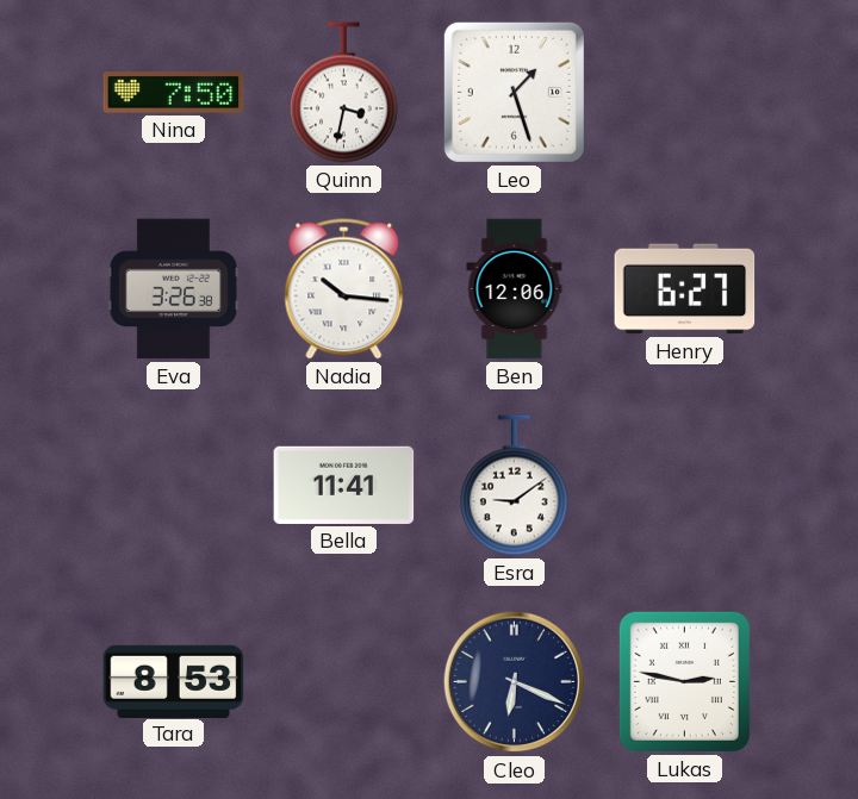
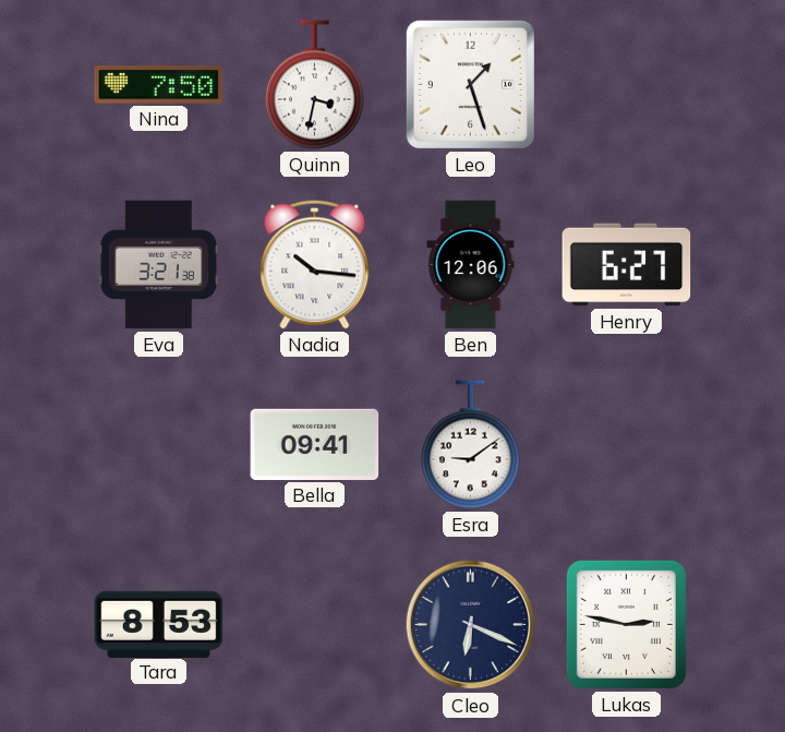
Eva: 3:26 -> 3:21
Bella: 11:41 -> 09:41
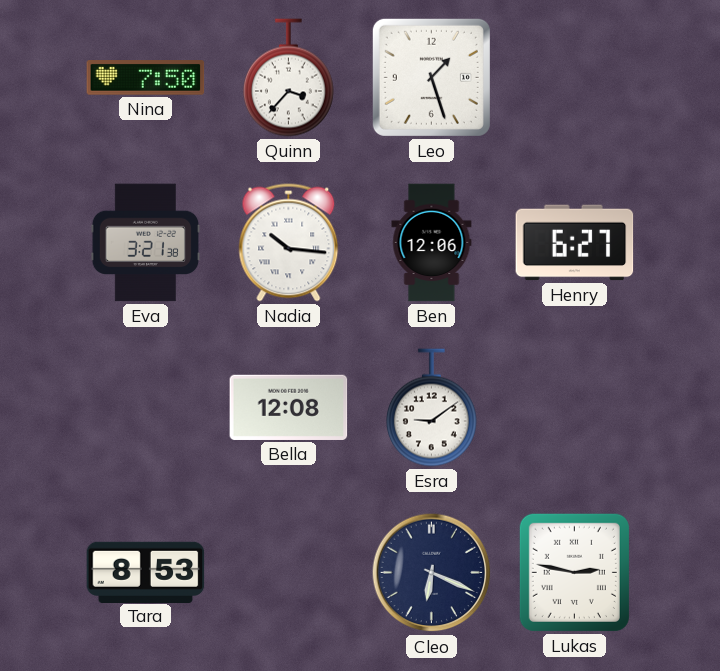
Quinn: 3:32 -> 3:37
Bella: 09:41 -> 12:08
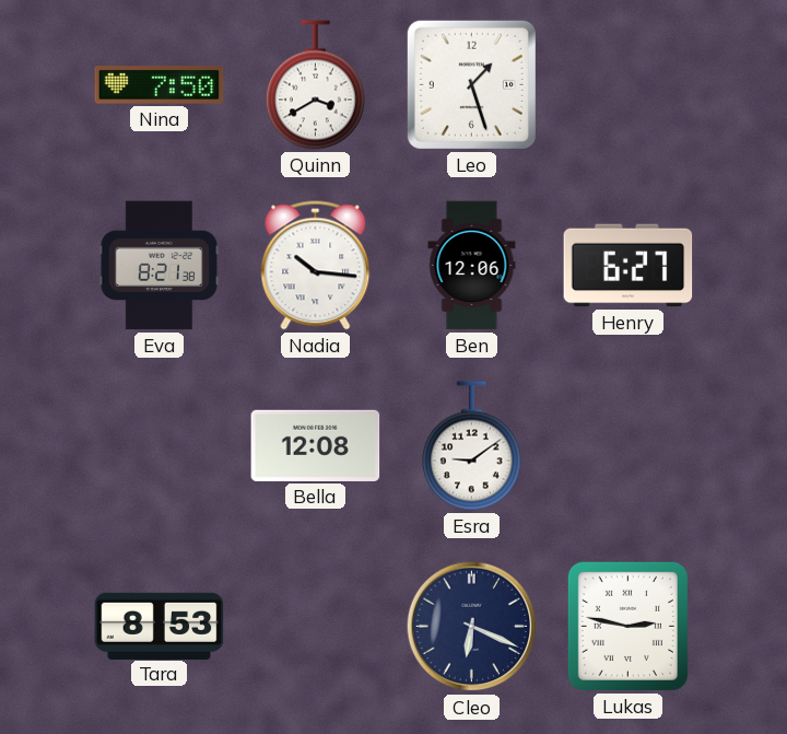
Quinn: 3:37 -> 3:40
Eva: 3:21 -> 8:21
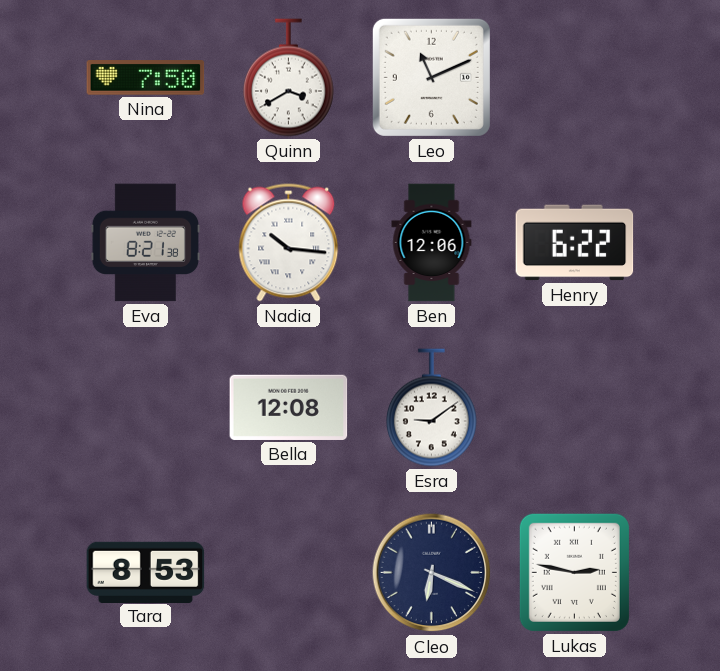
Leo: 1:27 -> 11:11
Henry: 6:27 -> 6:22
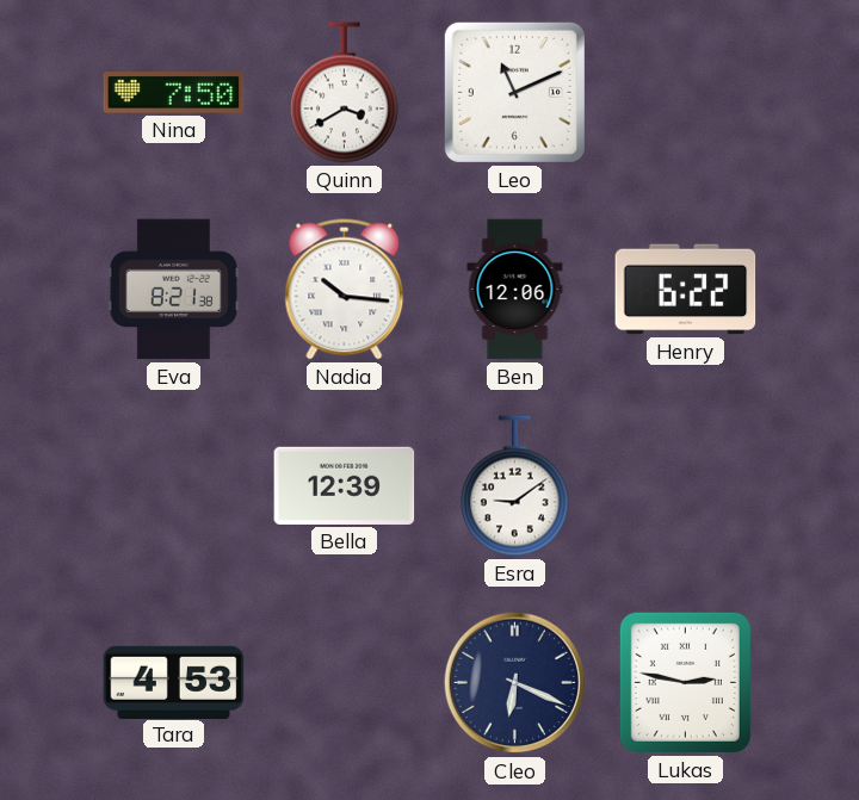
Bella: 12:08 -> 12:39
Tara: 8:53 -> 4:53
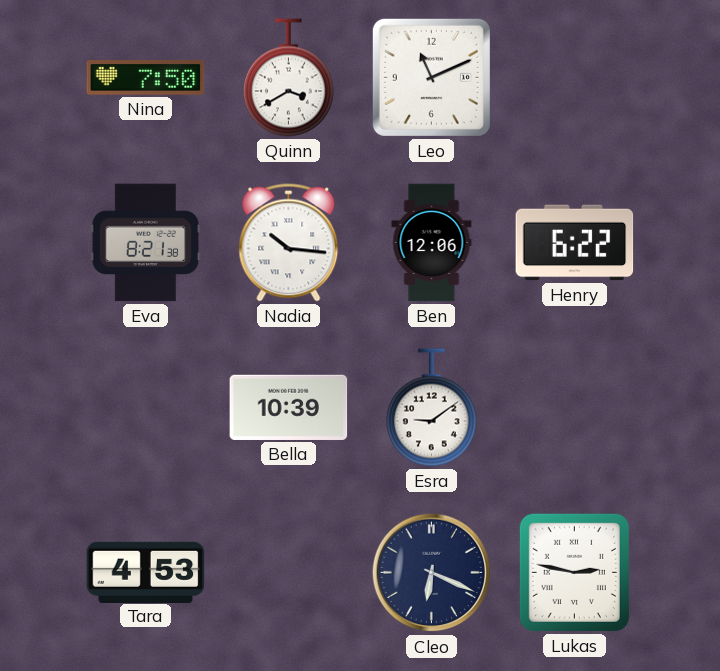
Bella: 12:39 -> 10:39
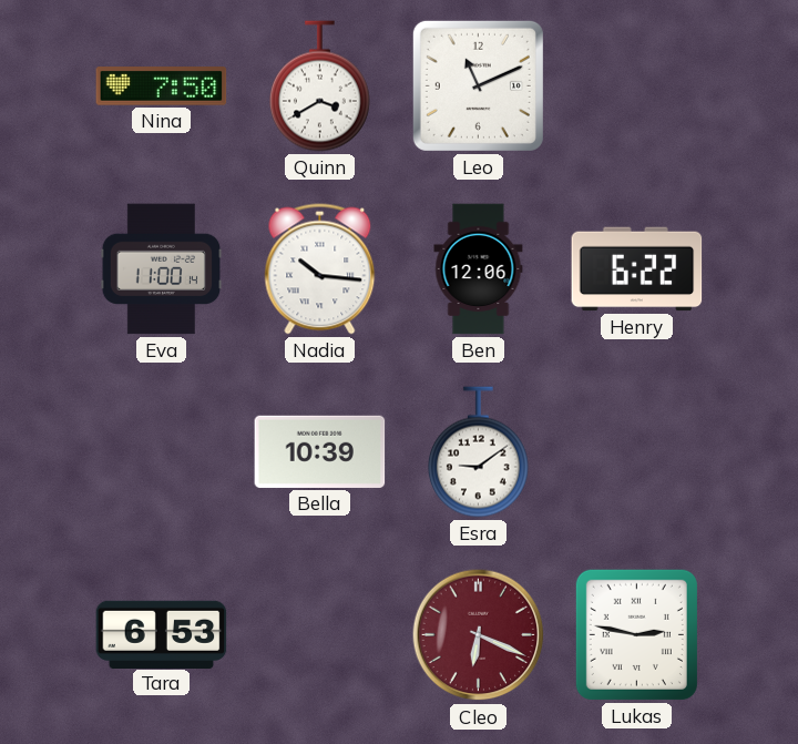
Eva: 8:21 -> 11:00
Tara: 4:53 -> 6:53
Cleo dial: navy -> burgundy
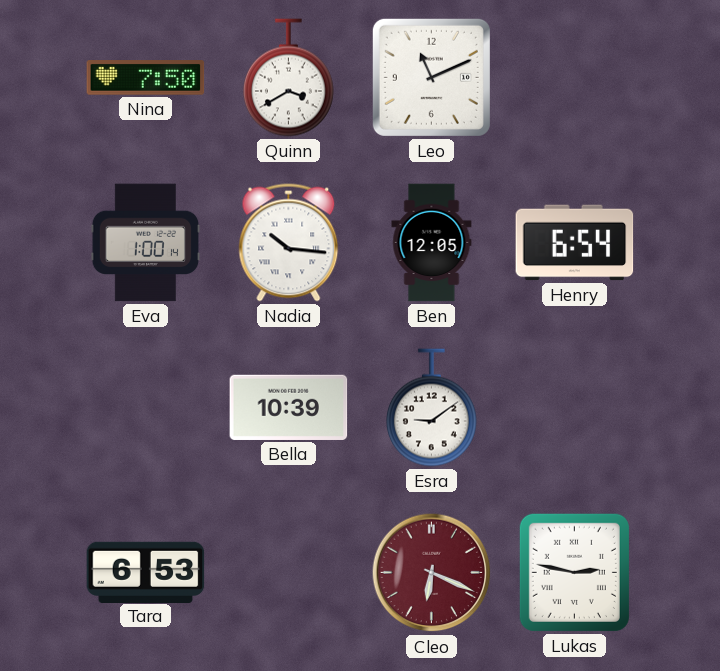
Eva: 11:00 -> 1:00
Ben: 12:06 -> 12:05
Henry: 6:22 -> 6:54
